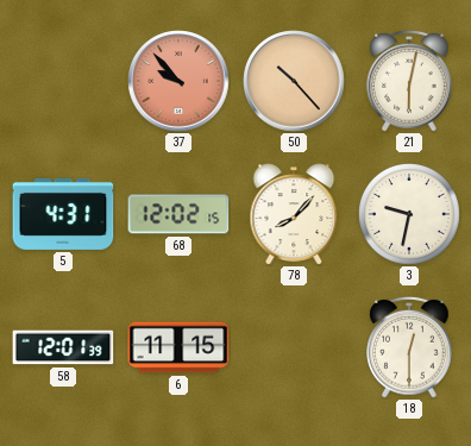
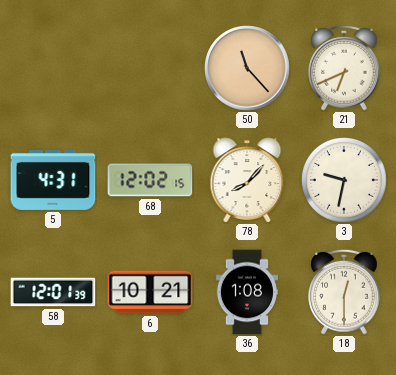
37: 9:53 -> none
50: 10:23 -> 11:23
21: 6:02 -> 6:41
6: 11:15 -> 10:21
36: none -> 1:08
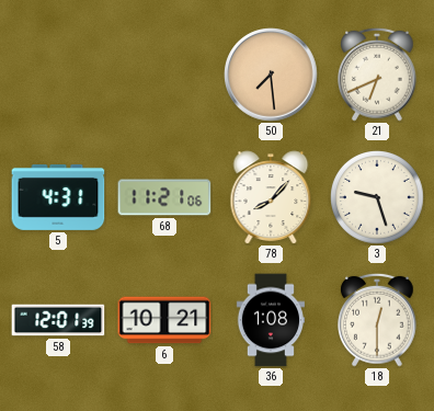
50: 11:23 -> 7:29
68: 12:02 -> 11:21
3: 9:32 -> 9:27
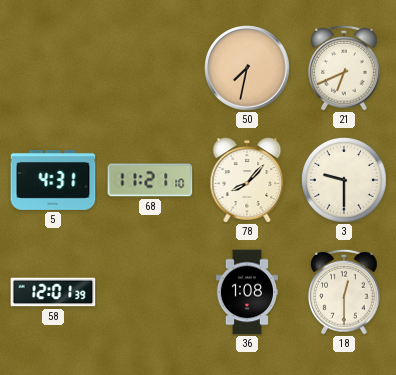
50: 7:29 -> 7:32
68: 11:21:06 -> 11:21:10
3: 9:27 -> 9:30
6: 10:21 -> none
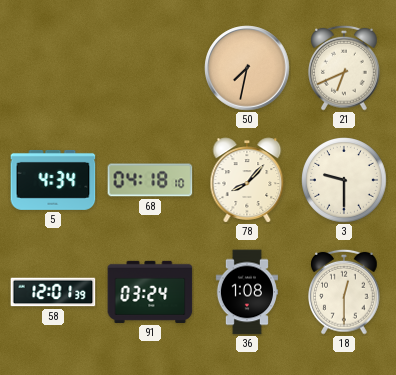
5: 4:31 -> 4:34
68: 11:21 -> 04:18
91: none -> 03:24
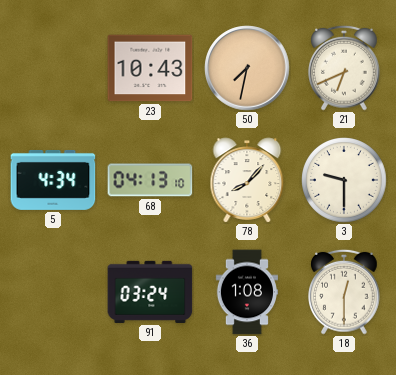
23: none -> 10:43
68: 04:18 -> 04:13
58: 12:01 -> none
